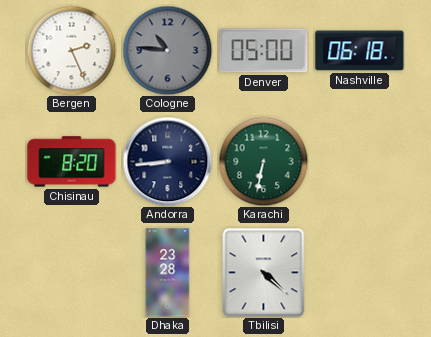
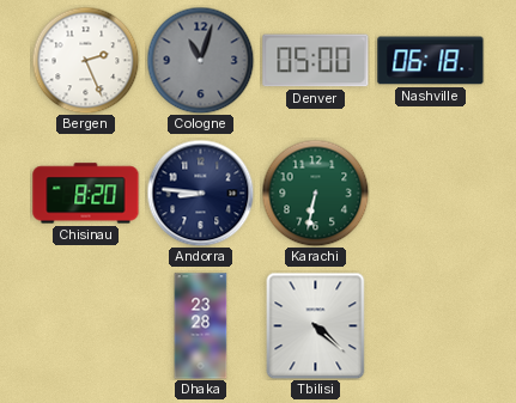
Cologne: 10:46 -> 11:03
Andorra: 8:44 -> 8:46
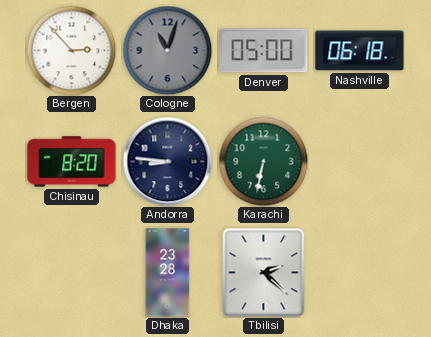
Bergen: 2:26 -> 2:53
Tbilisi: 4:22 -> 2:22
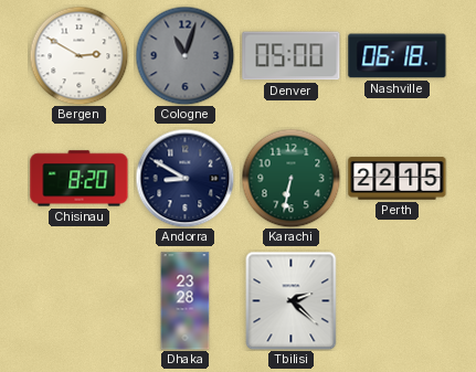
Bergen: 2:53 -> 2:50
Andorra: 8:46 -> 8:50
Perth: none -> 22:15
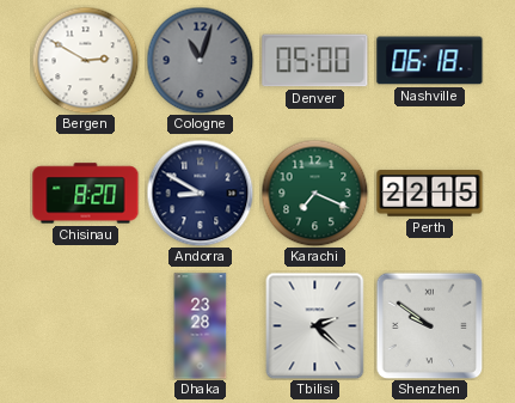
Karachi: 6:32 -> 7:19
Shenzhen: none -> 9:51
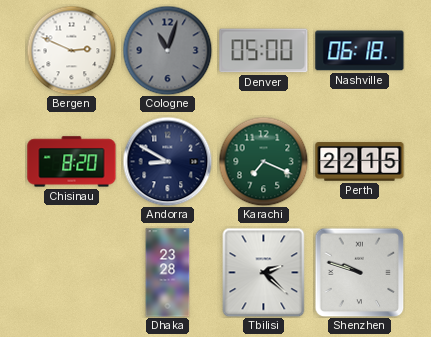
Bergen: 2:50 -> 2:49
Shenzhen: 9:51 -> 9:48
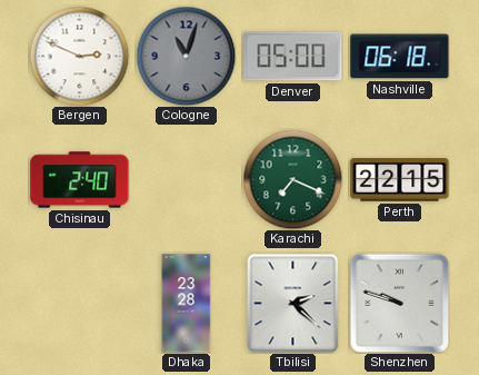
Chisinau: 8:20 -> 2:40
Andorra: 8:50 -> none
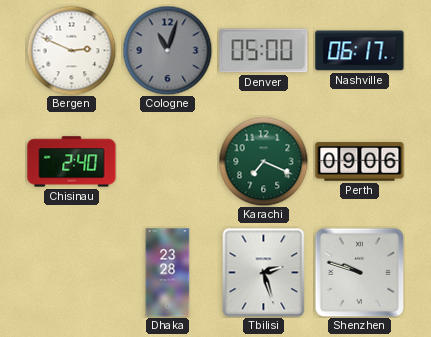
Nashville: 06:18 -> 06:17
Perth: 22:15 -> 09:06
Tbilisi: 2:22 -> 2:27
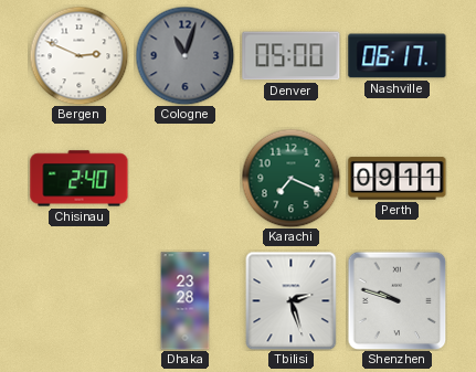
Perth: 09:06 -> 09:11
